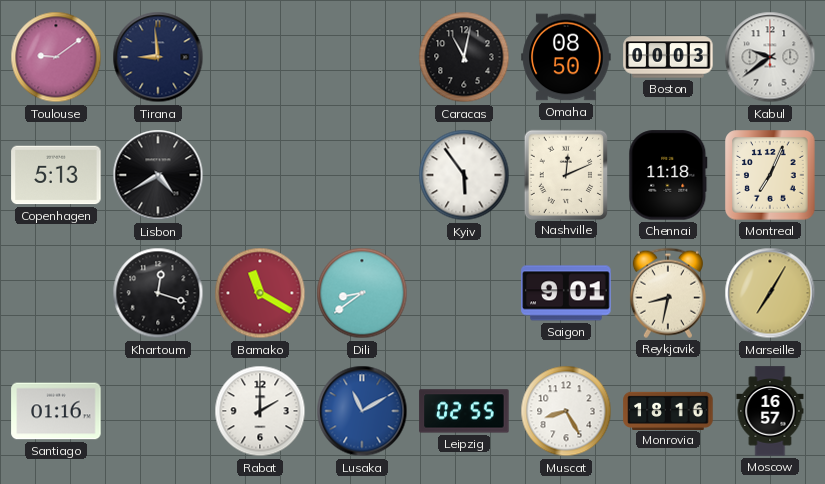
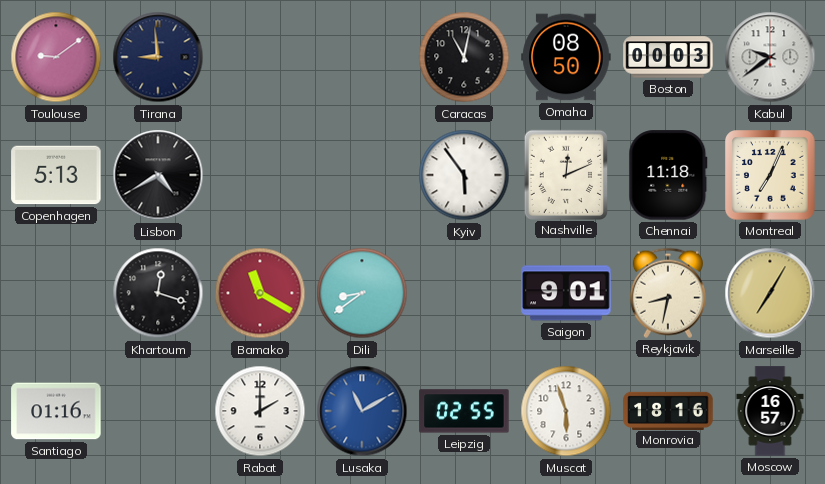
Muscat: 8:25 -> 5:57
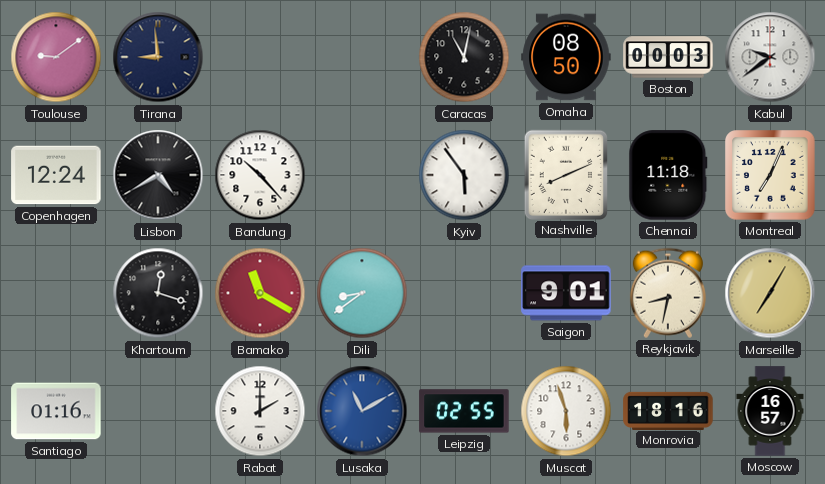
Copenhagen: 5:13 -> 12:24
Bandung: none -> 10:23
Nashville: 12:11 -> 8:11
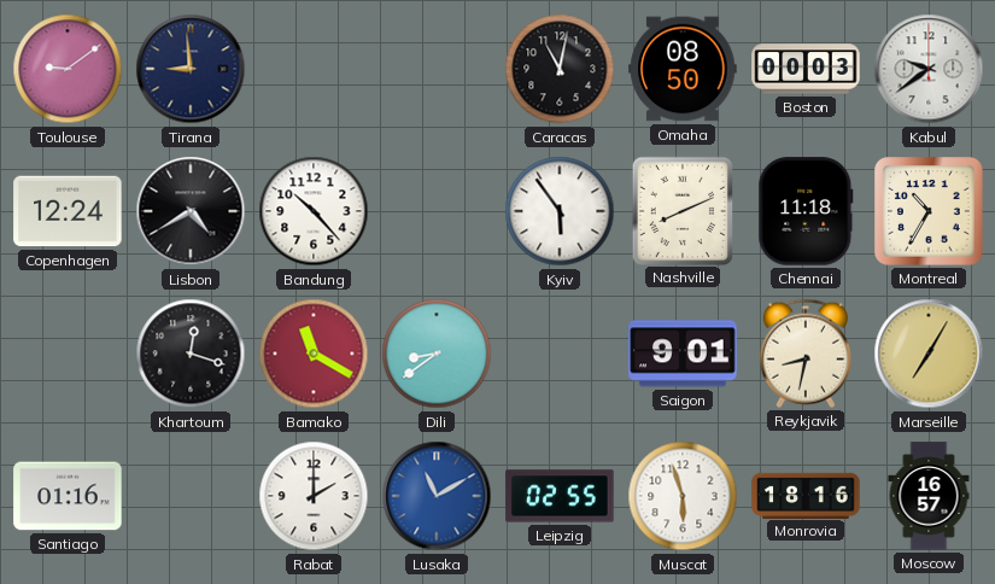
Montreal: 7:04 -> 10:35
